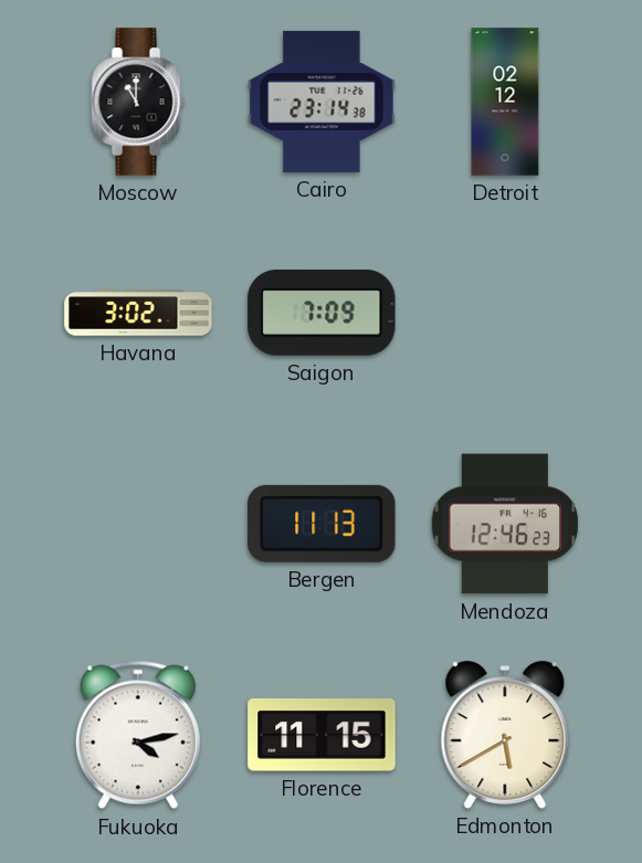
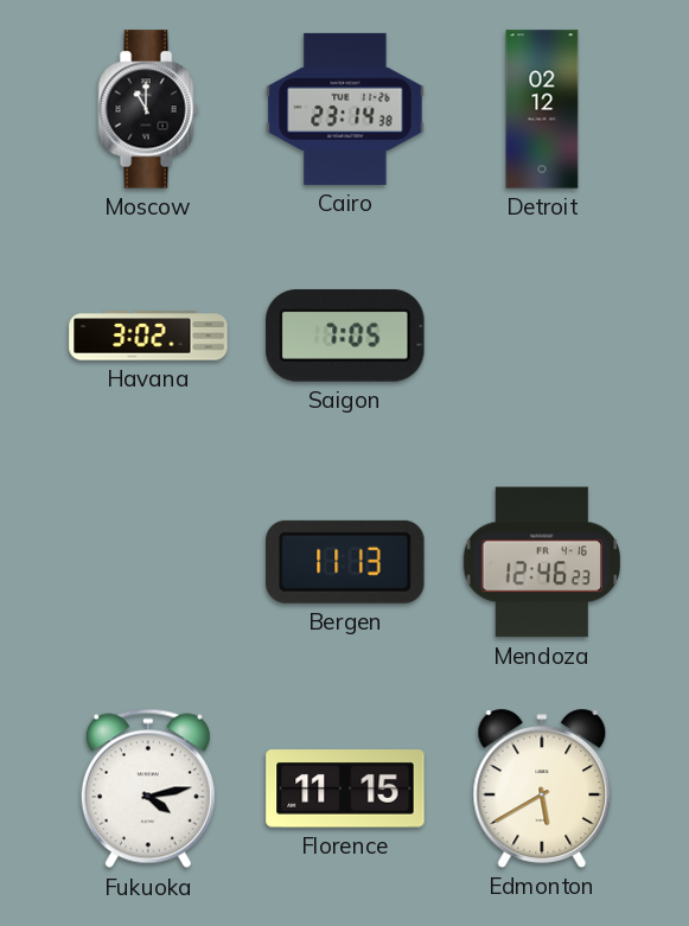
Saigon: 7:09 -> 7:05
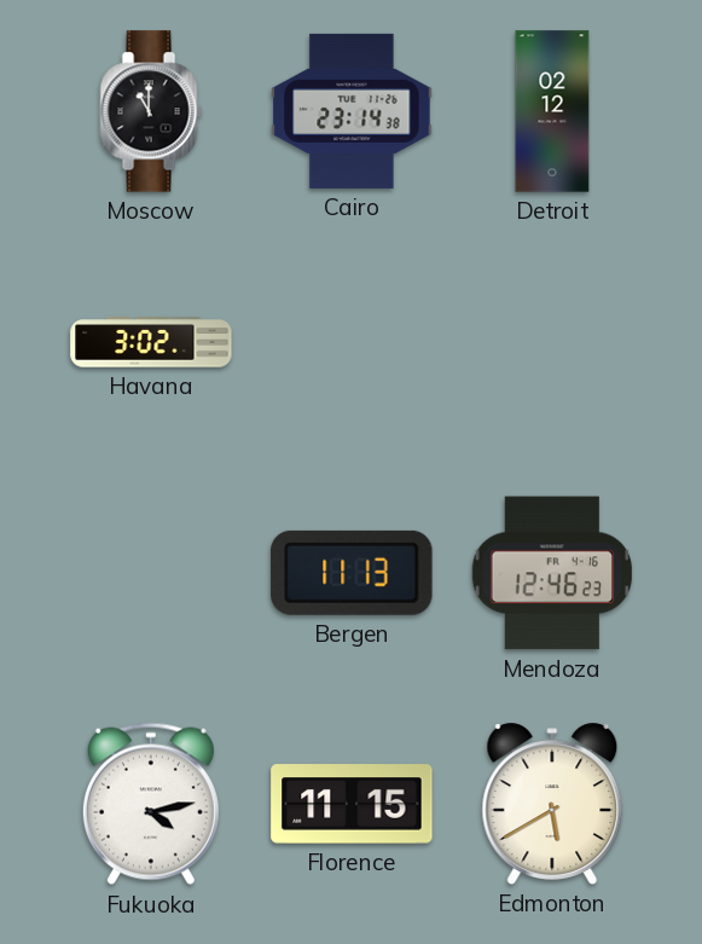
Saigon: 7:05 -> none
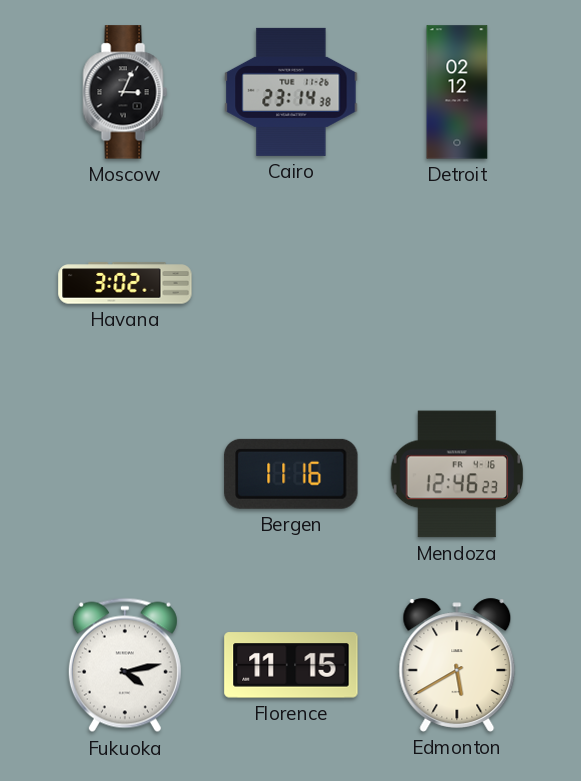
Moscow: 11:00 -> 3:04
Bergen: 11:13 -> 11:16
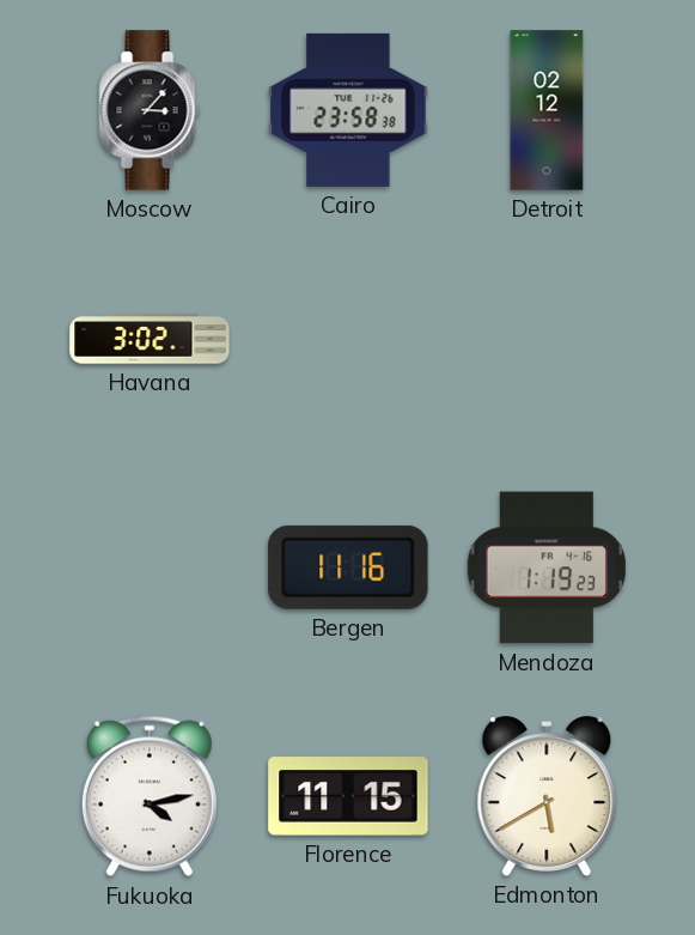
Moscow: 3:04 -> 3:07
Cairo: 23:14 -> 23:58
Mendoza: 12:46 -> 1:19
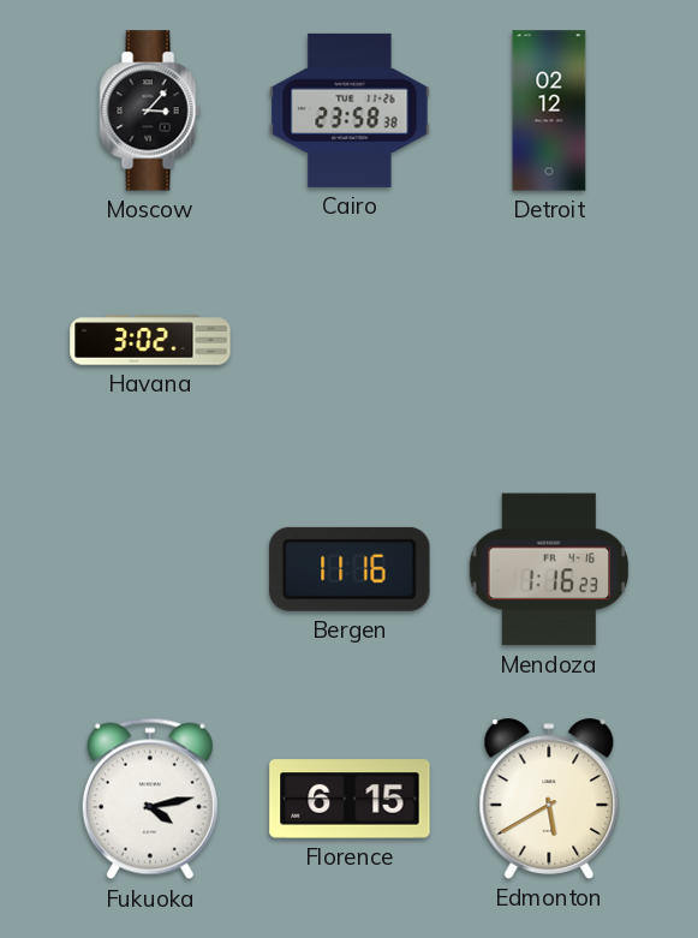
Mendoza: 1:19 -> 1:16
Florence: 11:15 -> 6:15
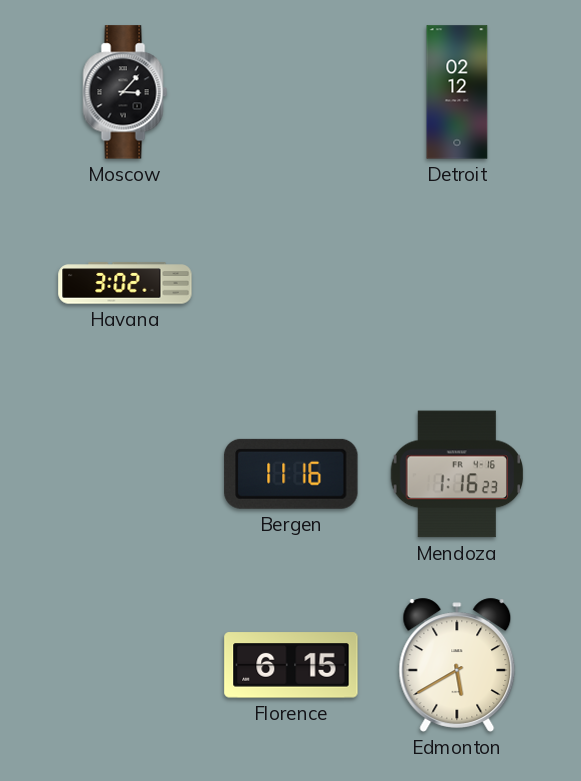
Cairo: 23:58 -> none
Fukuoka: 4:13 -> none
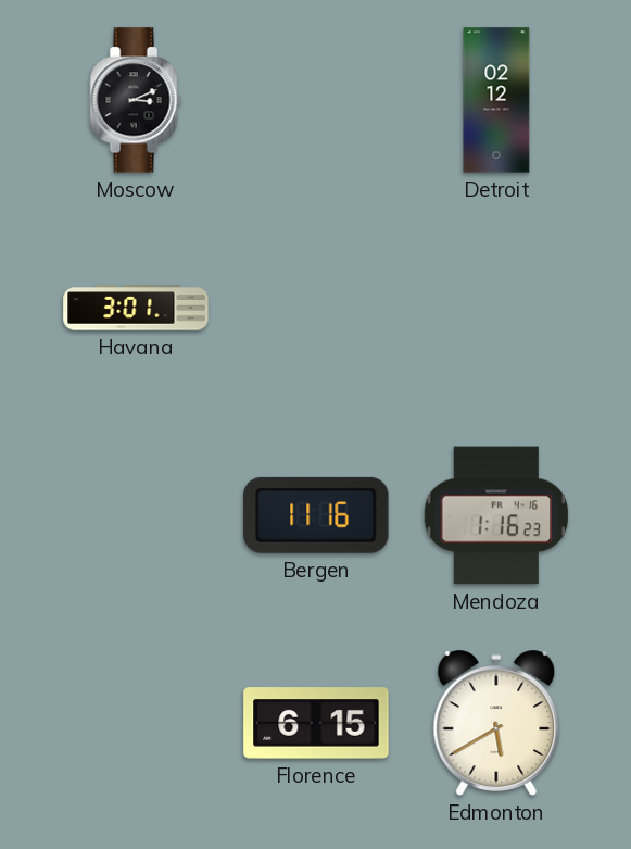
Moscow: 3:07 -> 3:11
Havana: 3:02 -> 3:01
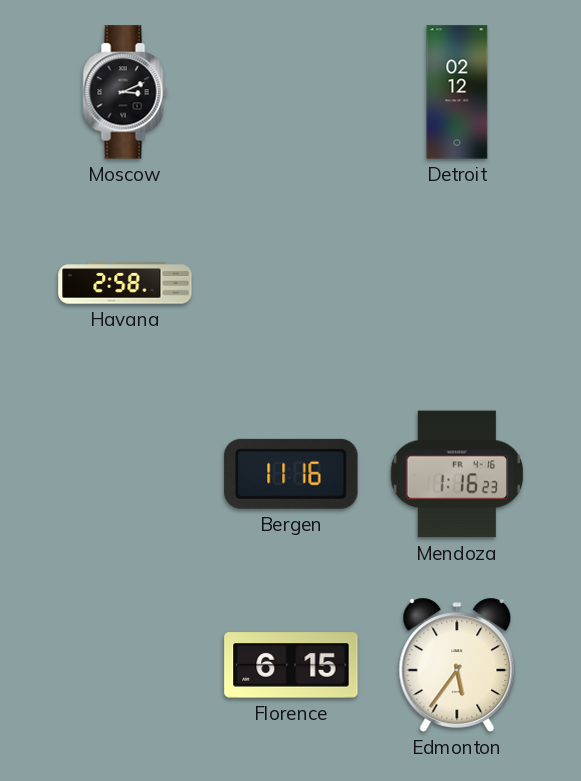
Havana: 3:01 -> 2:58
Edmonton: 5:40 -> 5:36
